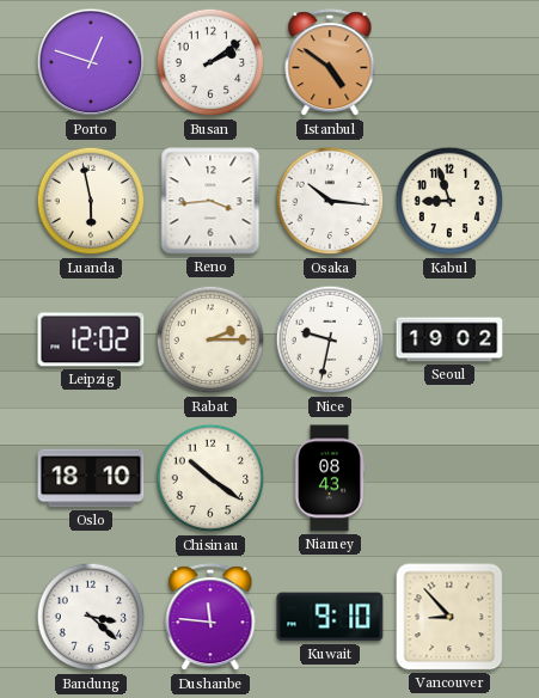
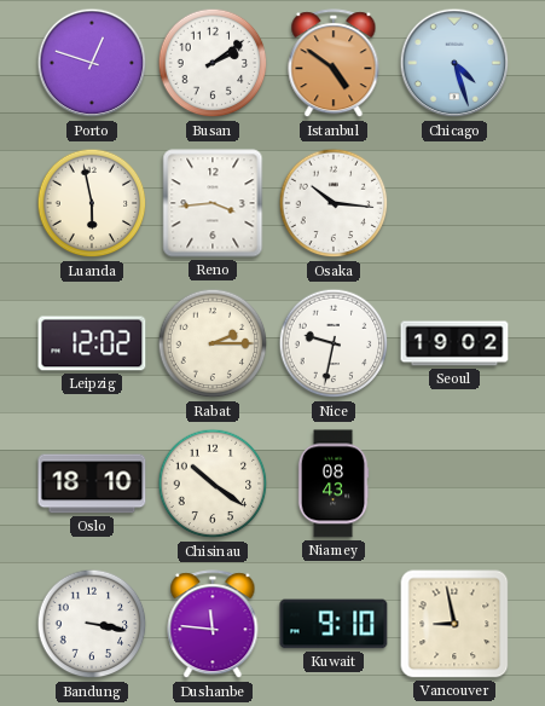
Chicago: none -> 4:27
Kabul: 8:57 -> none
Bandung: 3:22 -> 3:17
Vancouver: 8:53 -> 8:58
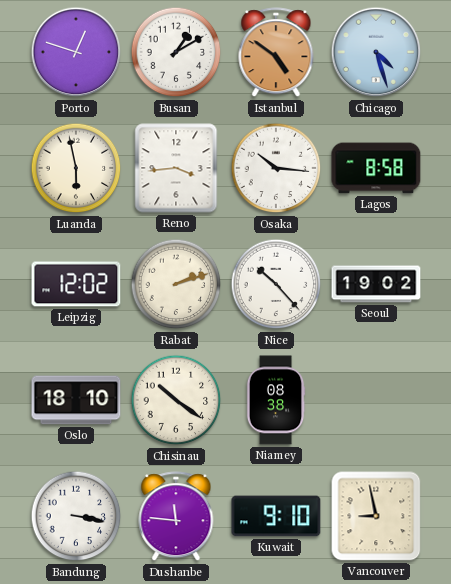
Busan: 2:09 -> 1:10
Lagos: none -> 8:58
Rabat: 2:15 -> 2:12
Nice: 9:32 -> 10:23
Niamey: 08:43 -> 08:38
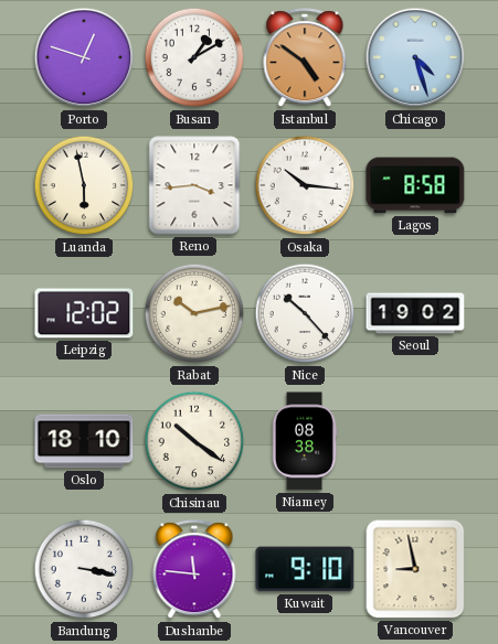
Rabat: 2:12 -> 10:13
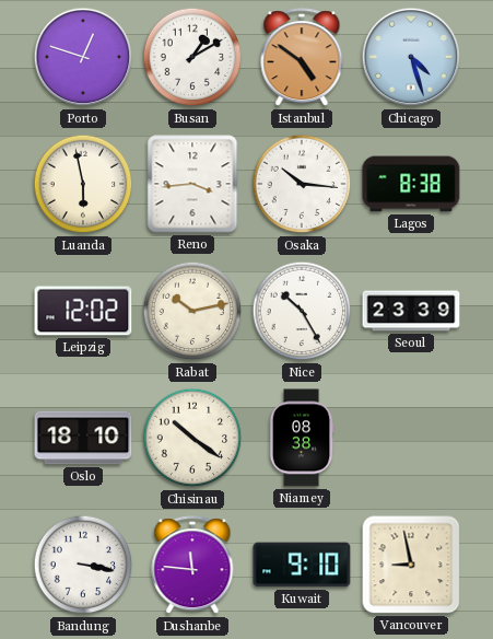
Lagos: 8:58 -> 8:38
Nice: 10:23 -> 10:25
Seoul: 19:02 -> 23:39
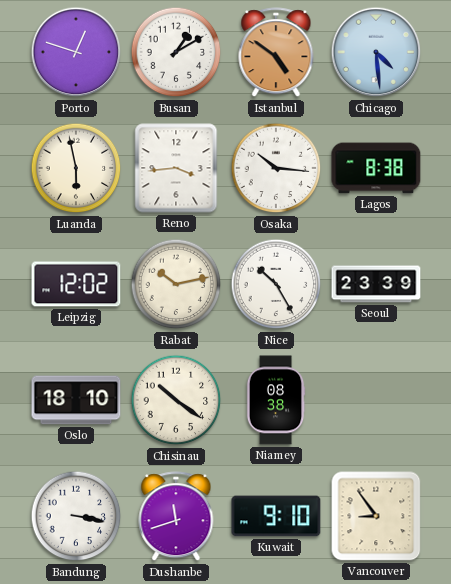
Chicago: 4:27 -> 4:29
Dushanbe: 11:46 -> 11:42
Vancouver: 8:58 -> 8:54
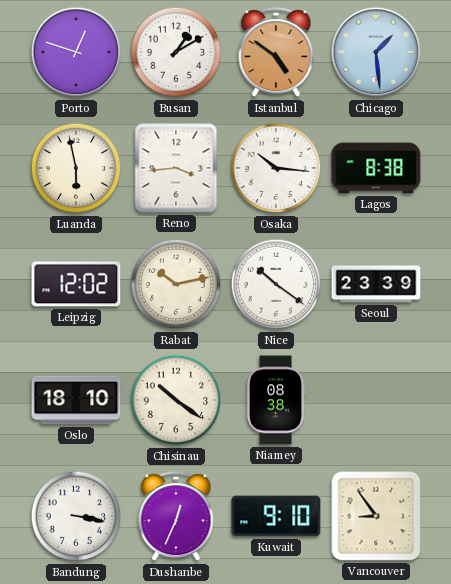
Chicago: 4:29 -> 1:29
Nice: 10:25 -> 10:21
Dushanbe: 11:42 -> 12:34
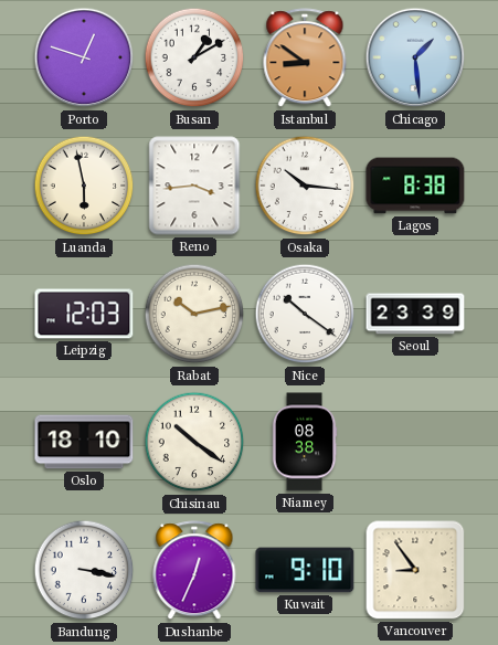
Istanbul: 4:51 -> 8:51
Leipzig: 12:02 -> 12:03
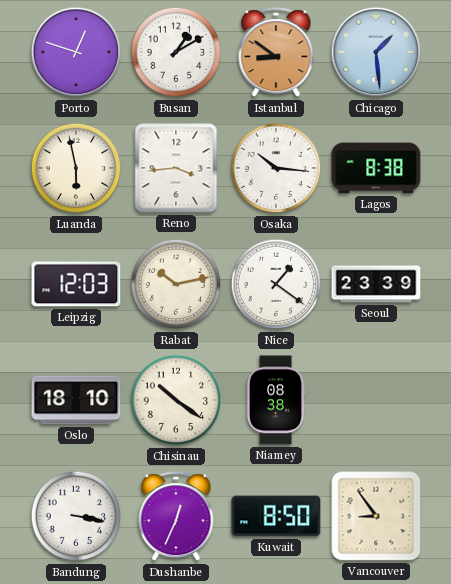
Nice: 10:21 -> 1:21
Kuwait: 9:10 -> 8:50
